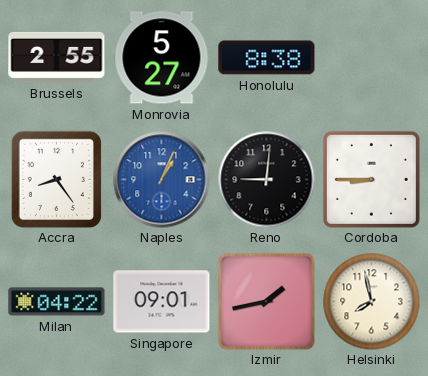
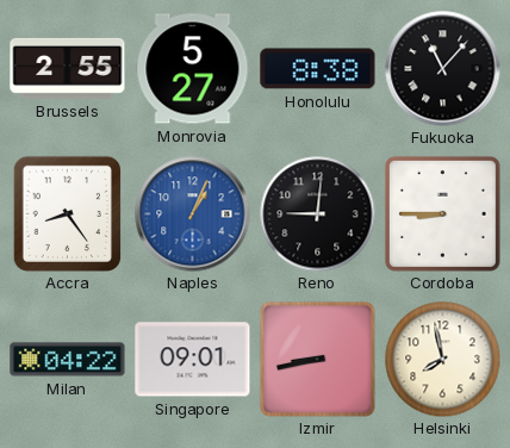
Fukuoka: none -> 11:07
Izmir: 1:43 -> 8:43
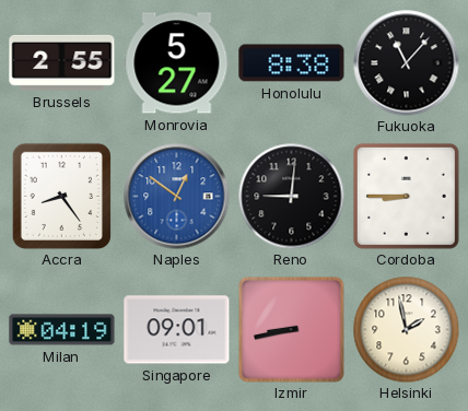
Naples: 1:04 -> 12:51
Milan: 04:22 -> 04:19
Helsinki: 7:58 -> 1:58
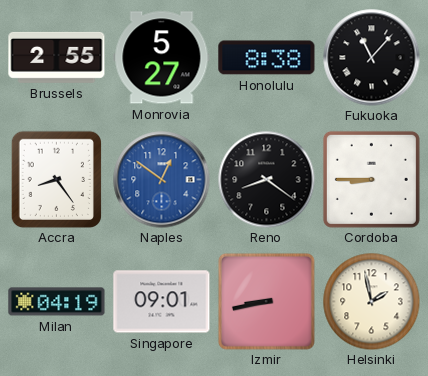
Reno: 9:01 -> 8:21
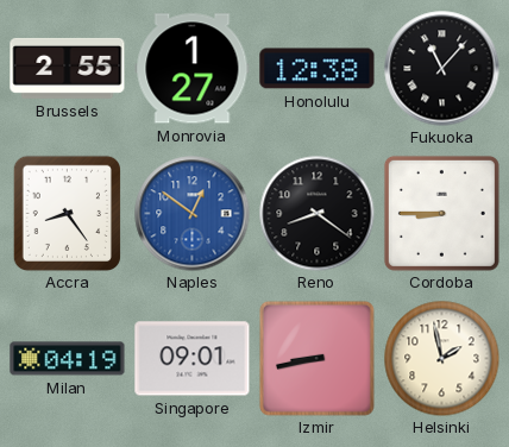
Monrovia: 5:27 -> 1:27
Honolulu: 8:38 -> 12:38
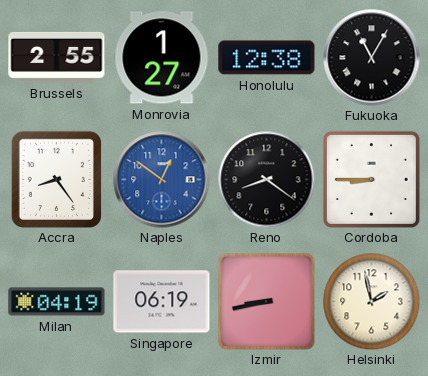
Fukuoka: 11:07 -> 11:05
Singapore: 09:01 -> 06:19
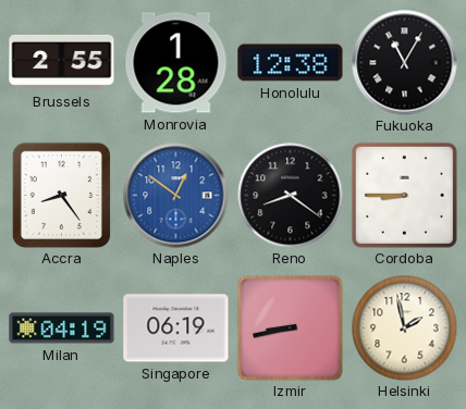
Monrovia: 1:27 -> 1:28
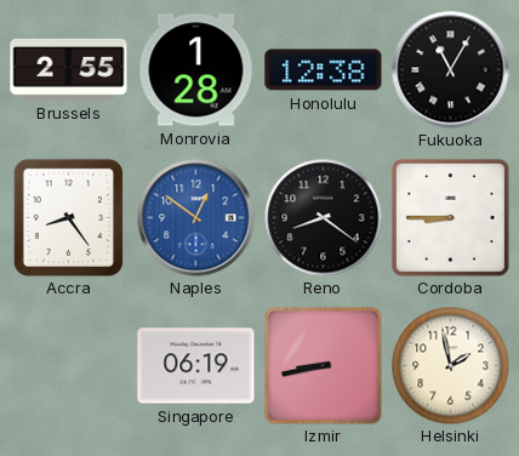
Milan: 04:19 -> none
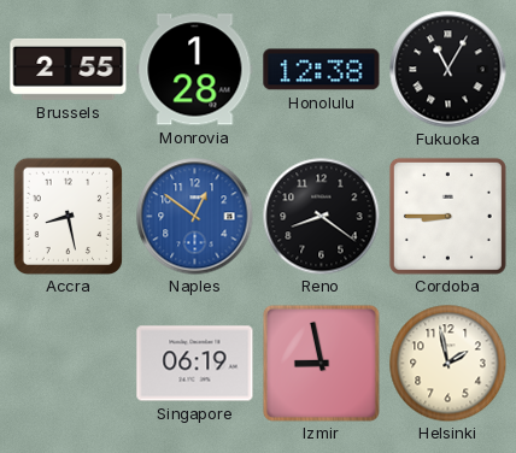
Accra: 8:24 -> 8:28
Izmir: 8:43 -> 8:58
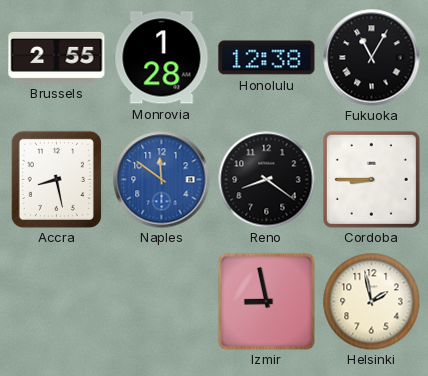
Naples: 12:51 -> 11:51
Singapore: 06:19 -> none
